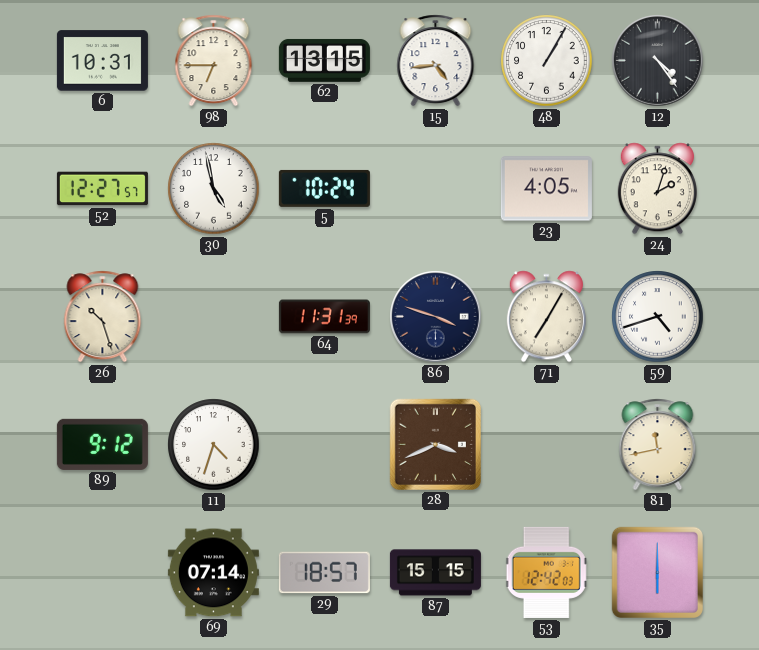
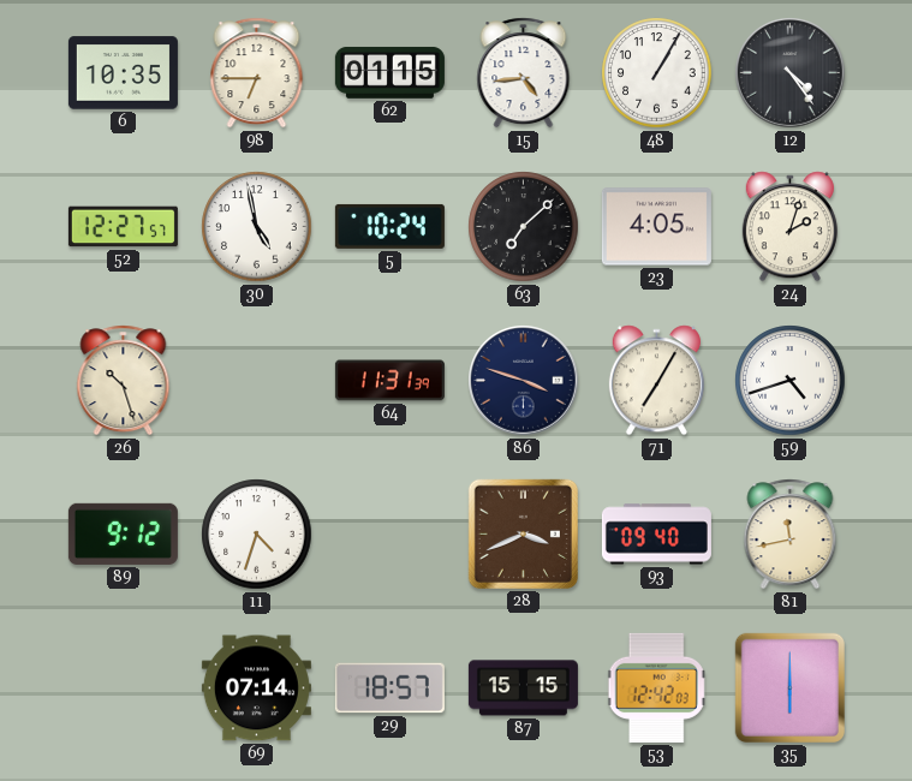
6: 10:31 -> 10:35
62: 13:15 -> 01:15
63: none -> 7:08
93: none -> 09:40
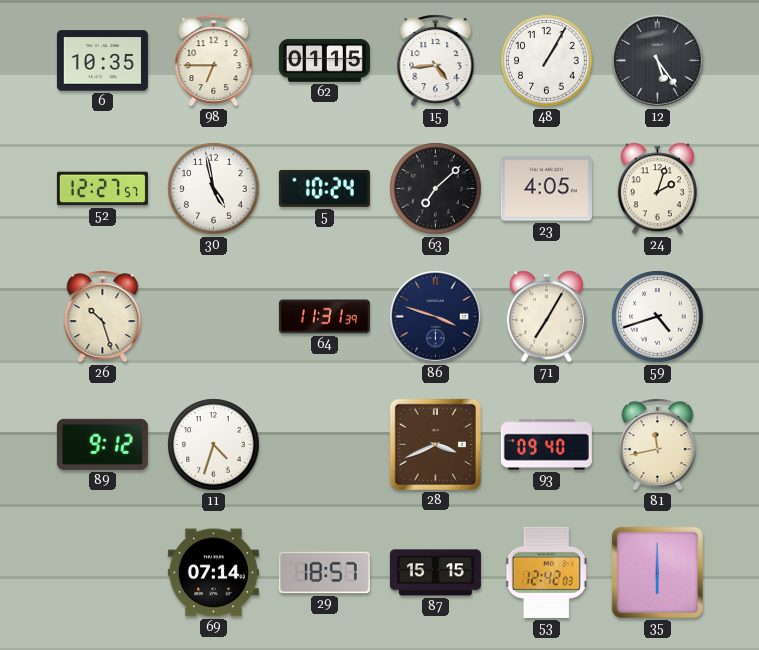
12: 4:24 -> 5:24
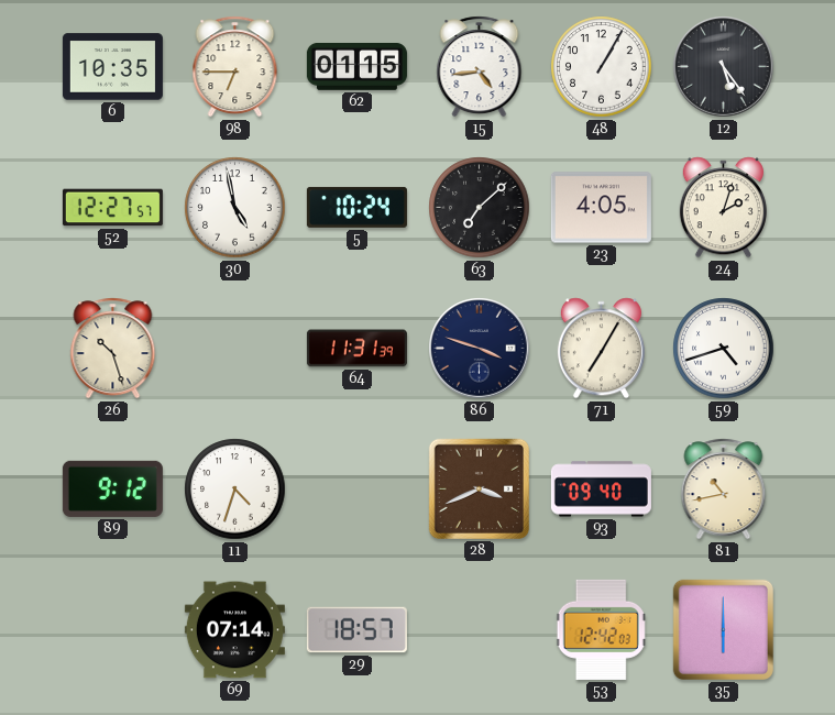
81: 11:43 -> 10:43
87: 15:15 -> none
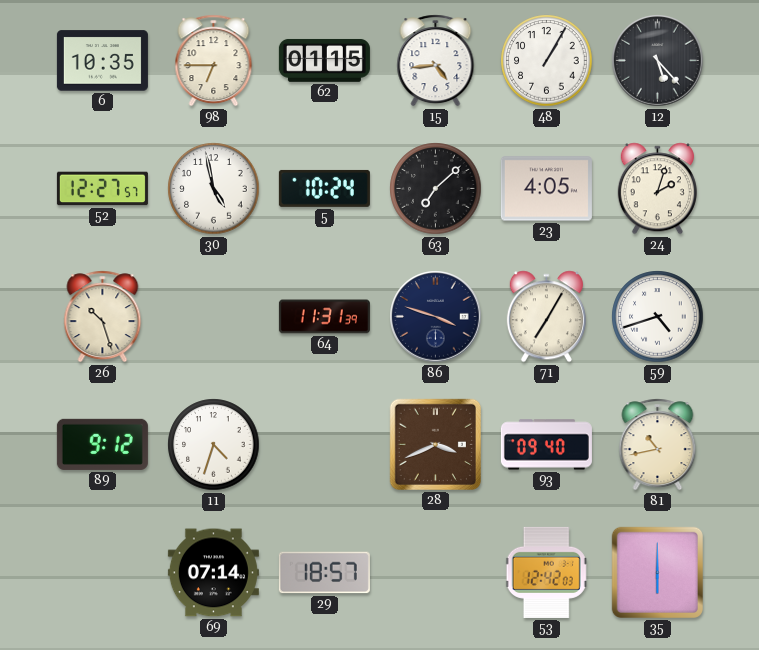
12: 5:24 -> 5:23
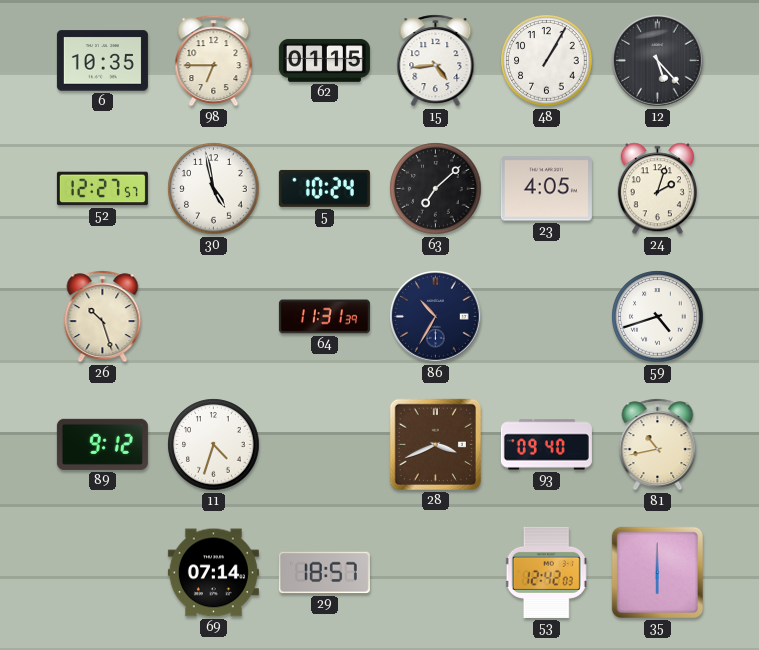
86: 3:48 -> 10:35
71: 7:05 -> none
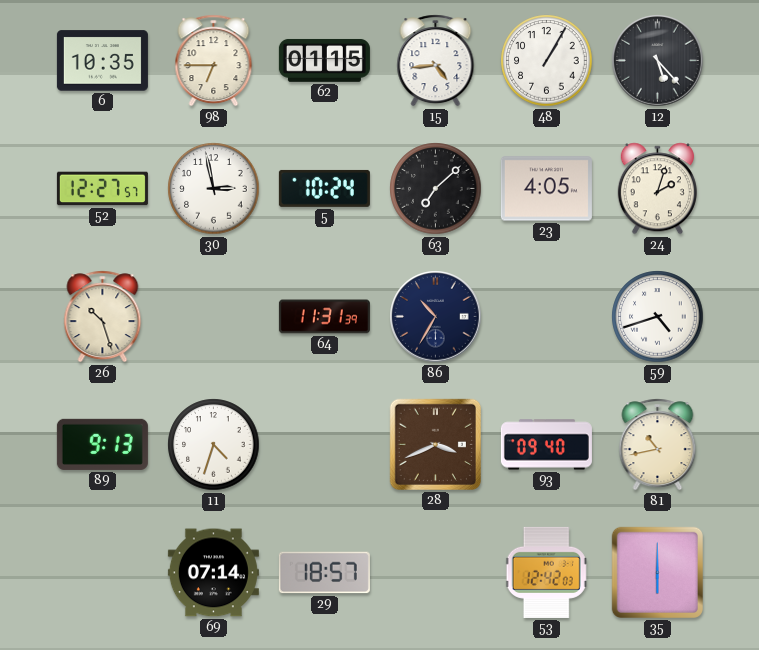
30: 4:58 -> 2:58
89: 9:12 -> 9:13
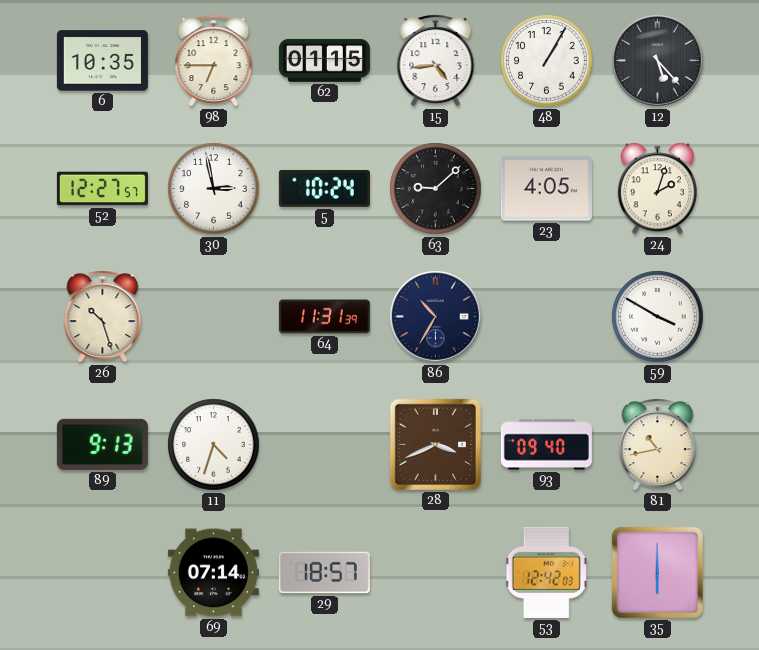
63: 7:08 -> 9:08
59: 4:42 -> 3:50
